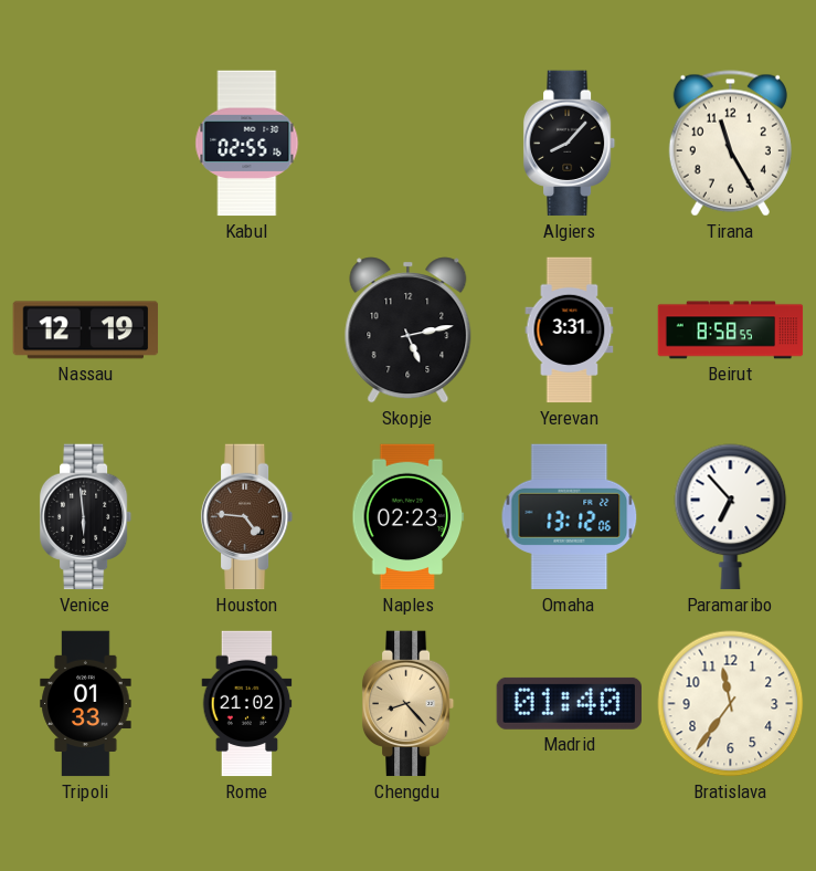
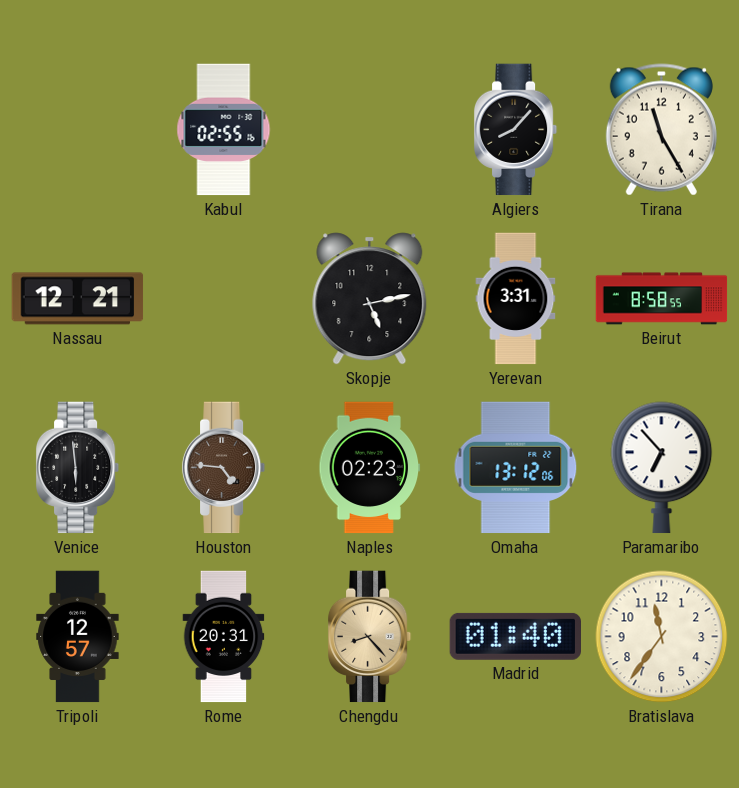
Nassau: 12:19 -> 12:21
Tripoli: 01:33 -> 12:57
Rome: 21:02 -> 20:31
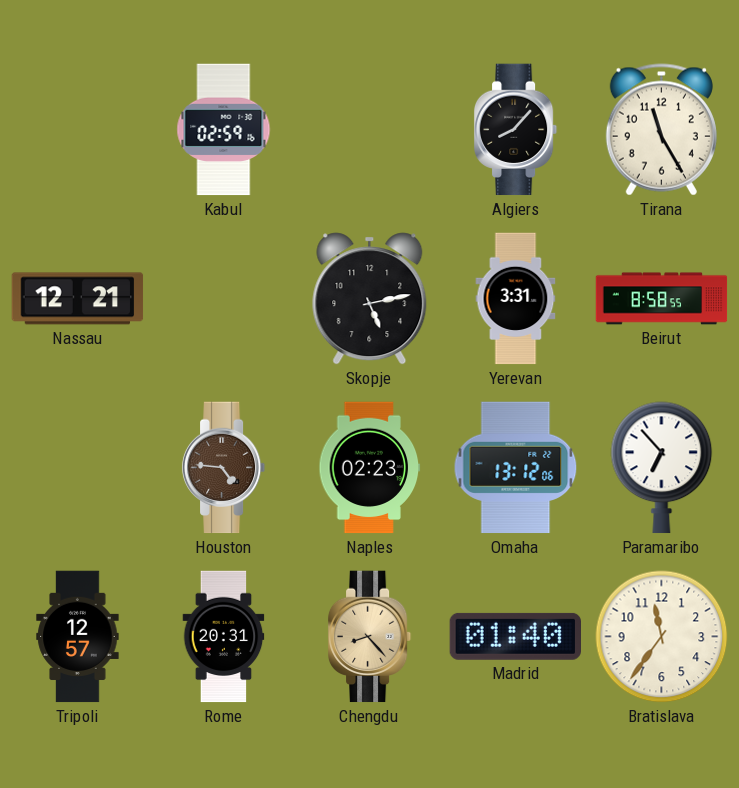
Kabul: 02:55 -> 02:59
Venice: 5:59 -> none
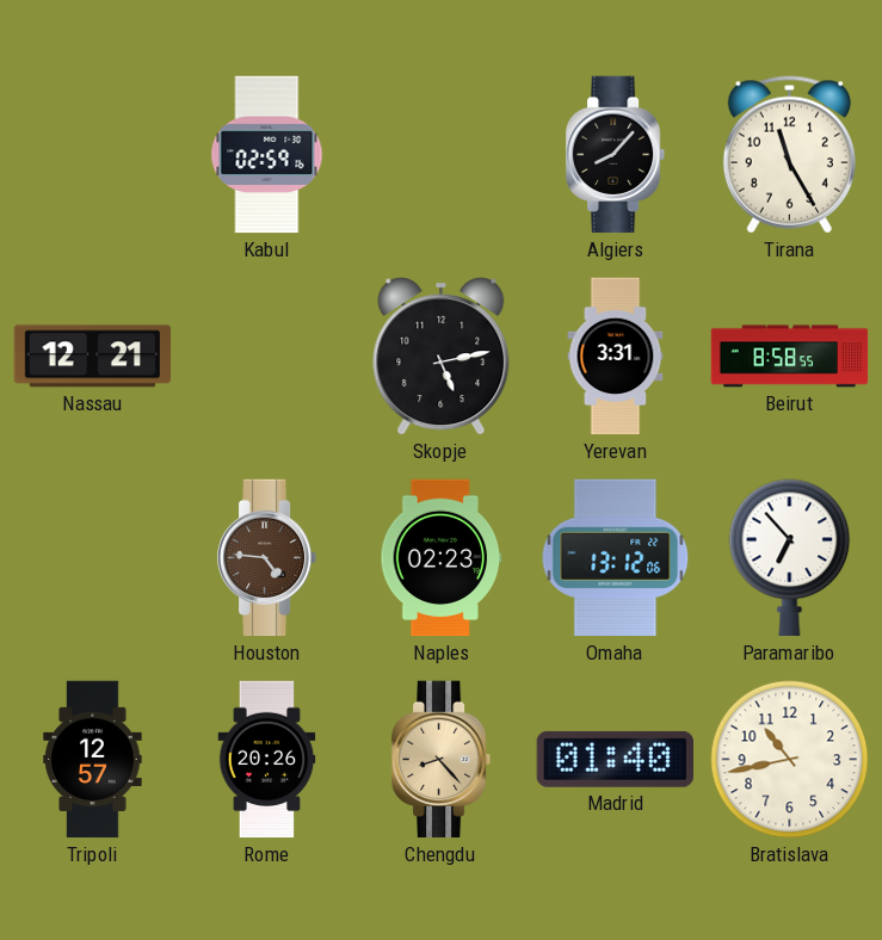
Rome: 20:31 -> 20:26
Bratislava: 11:36 -> 10:43
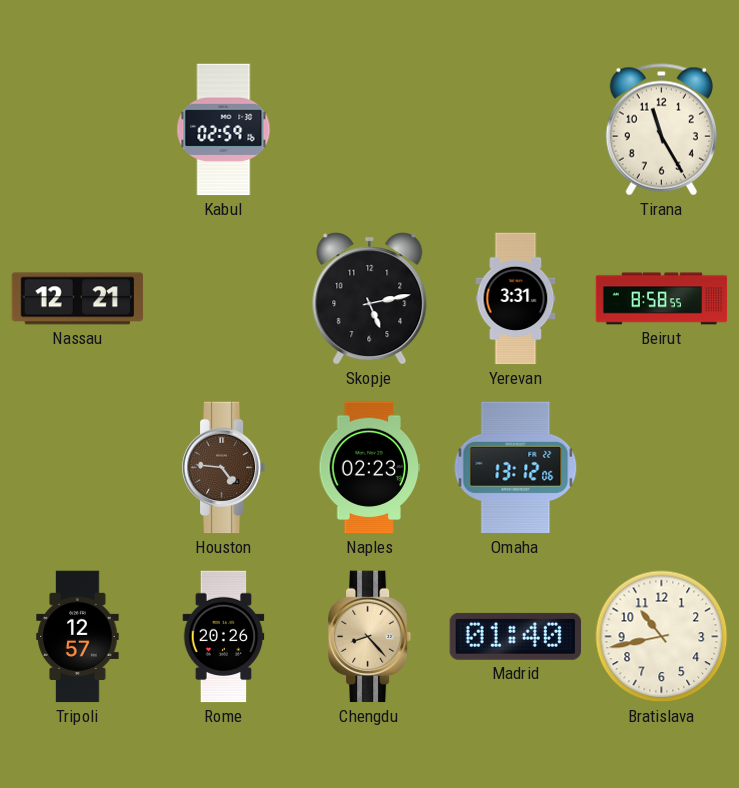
Algiers: 8:07 -> none
Paramaribo: 6:53 -> none
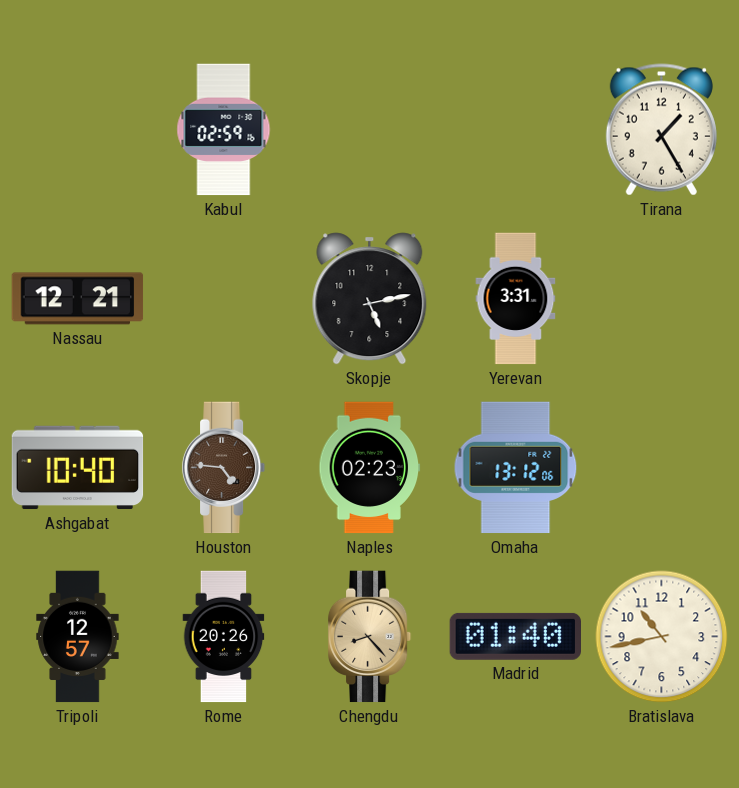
Tirana: 11:25 -> 1:25
Beirut: 8:58 -> none
Ashgabat: none -> 10:40
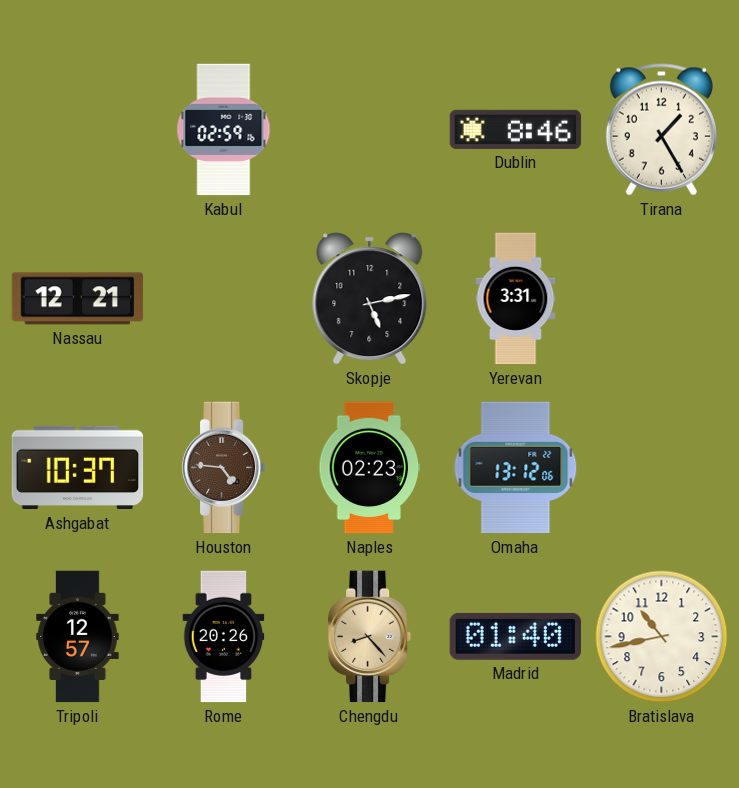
Dublin: none -> 8:46
Ashgabat: 10:40 -> 10:37
